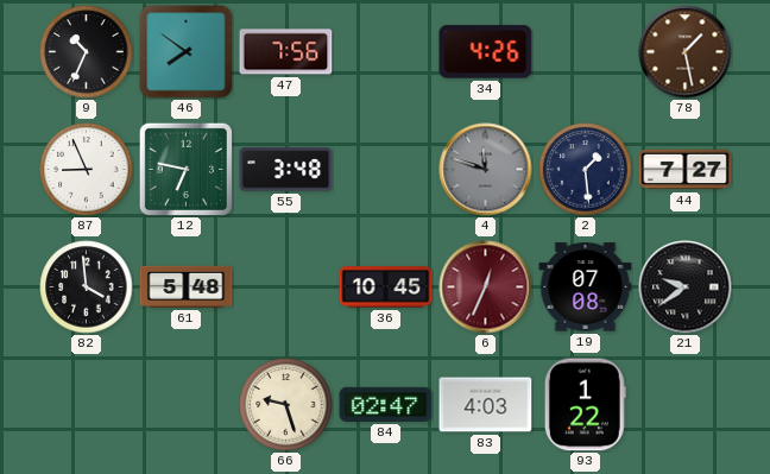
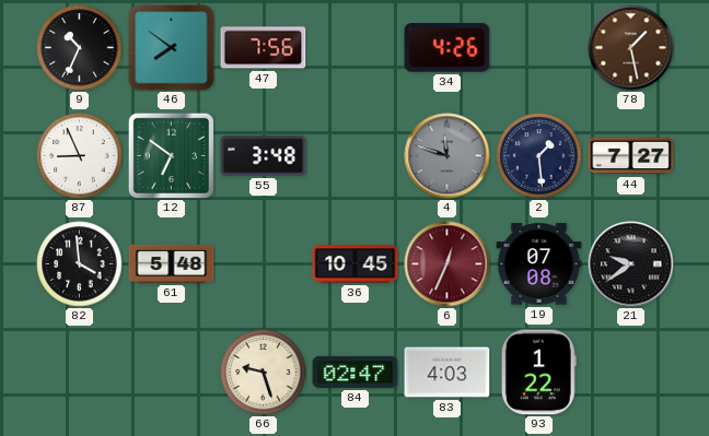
12: 6:47 -> 6:51
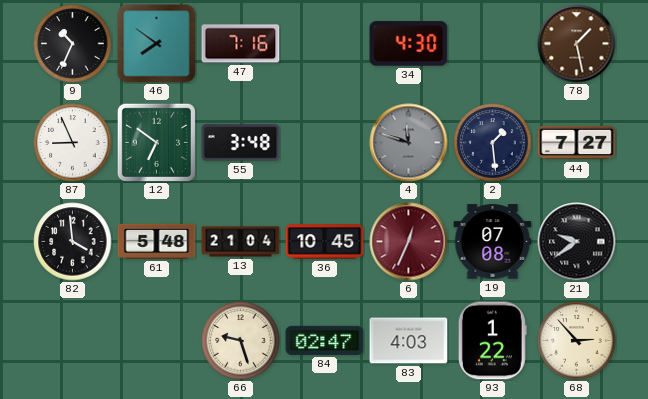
47: 7:56 -> 7:16
34: 4:26 -> 4:30
13: none -> 21:04
68: none -> 2:53
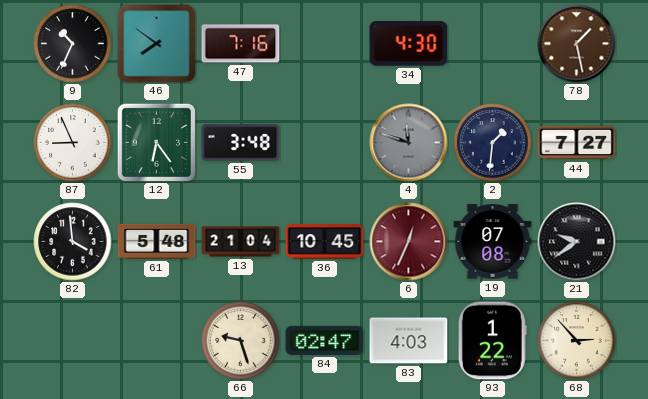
12: 6:51 -> 6:24
2: 1:29 -> 1:31
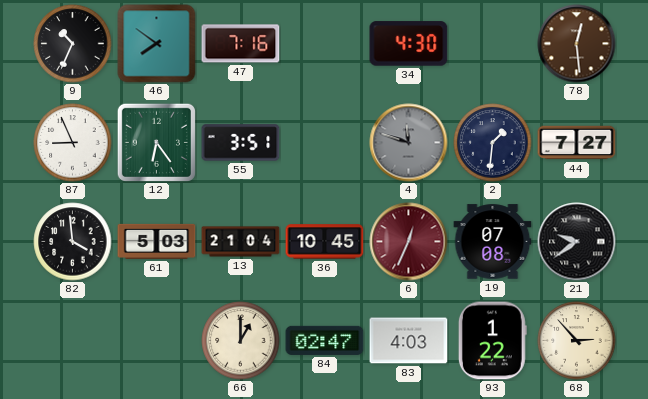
78: 1:28 -> 12:29
55: 3:48 -> 3:51
61: 5:48 -> 5:03
66: 9:27 -> 1:00
